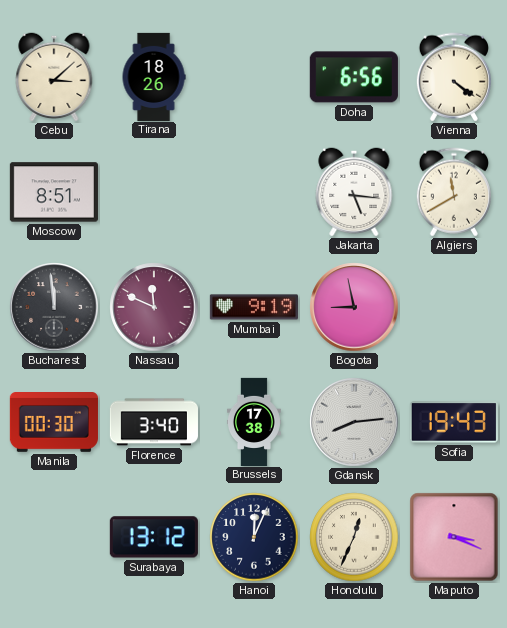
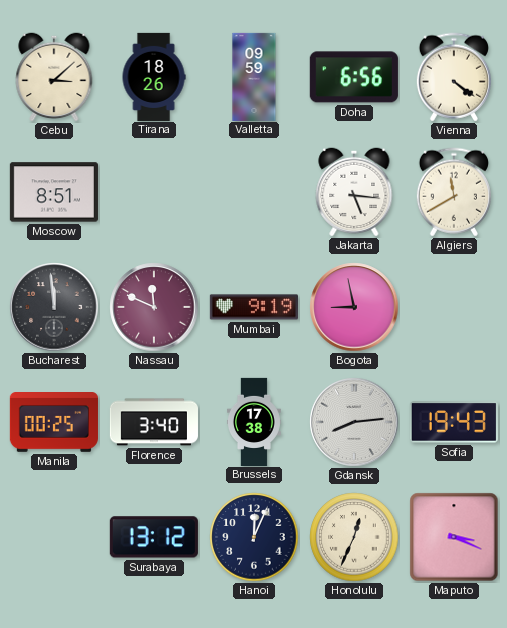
Valletta: none -> 09:59
Manila: 00:30 -> 00:25
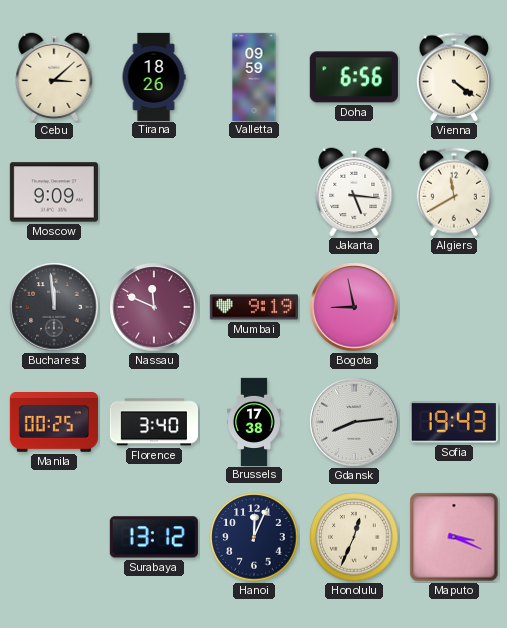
Moscow: 8:51 -> 9:09
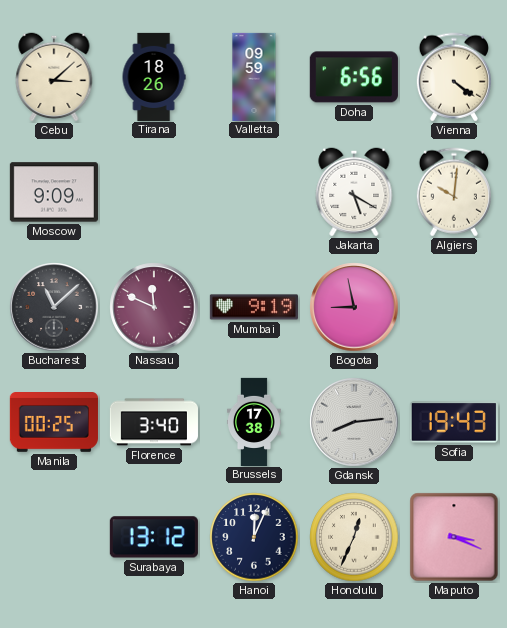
Jakarta: 5:16 -> 5:20
Algiers: 11:40 -> 10:01
Bucharest: 11:59 -> 11:08
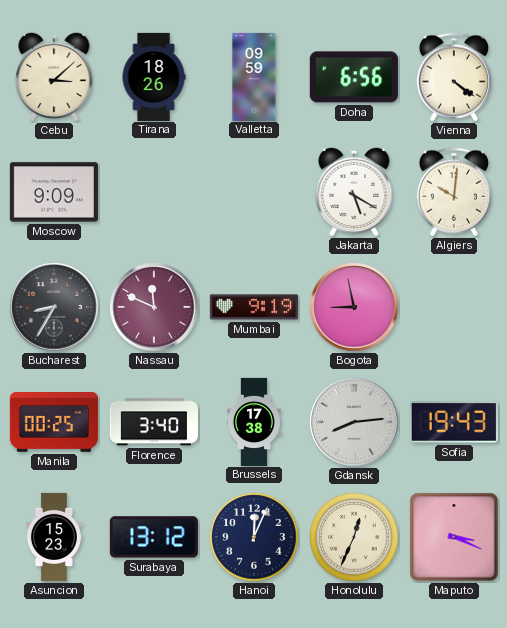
Bucharest: 11:08 -> 8:35
Asuncion: none -> 15:23
